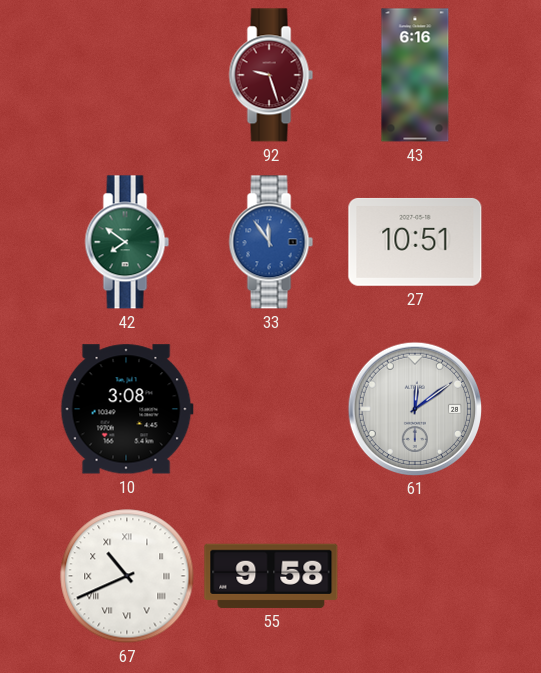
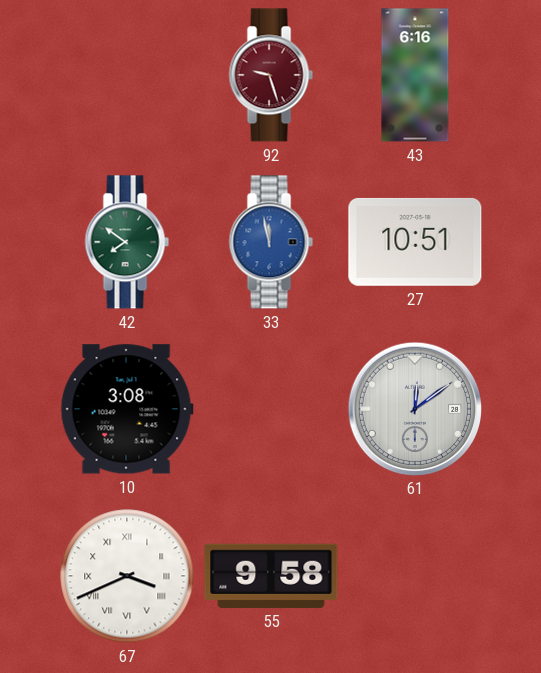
33: 11:54 -> 11:58
67: 10:41 -> 3:41
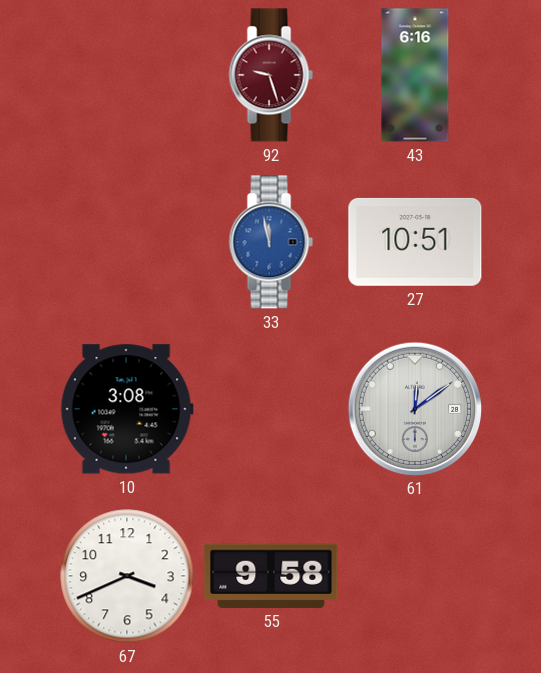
42: 7:51 -> none
67 numerals: Roman -> Arabic
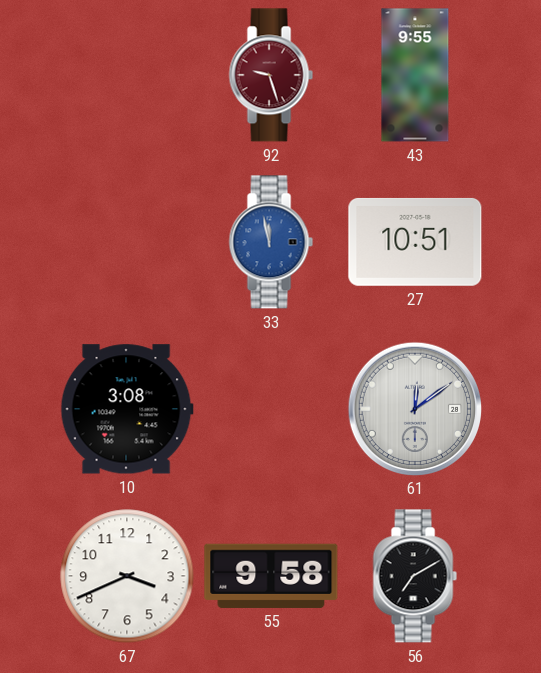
43: 6:16 -> 9:55
56: none -> 7:10
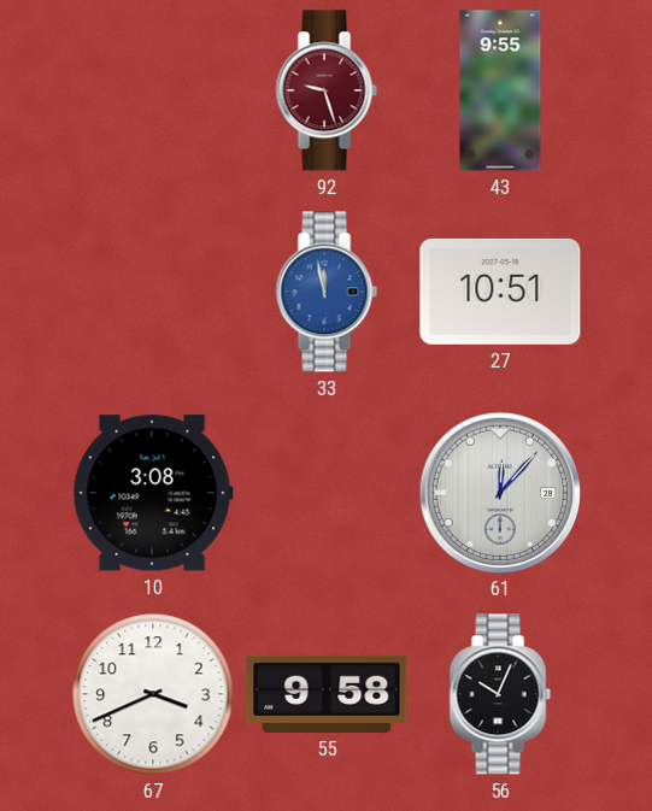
61: 12:09 -> 12:07
56: 7:10 -> 10:04
